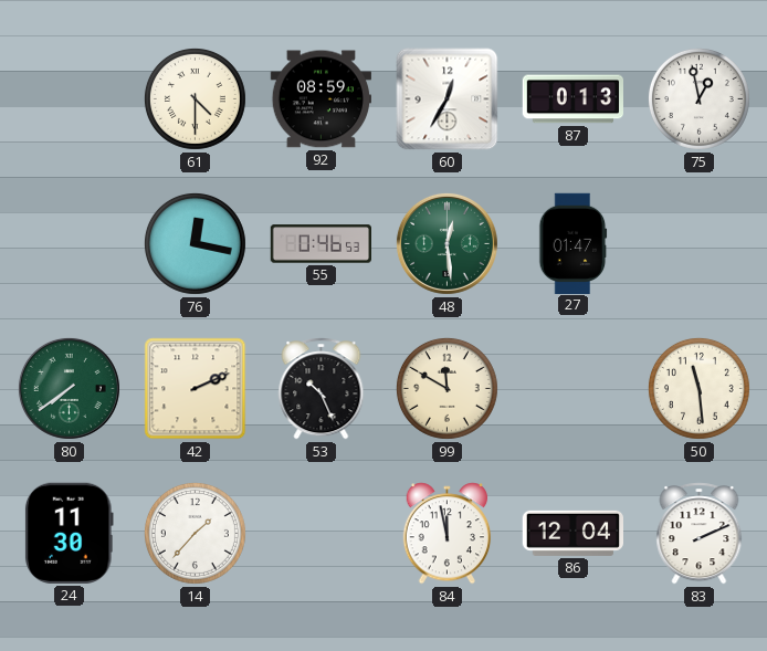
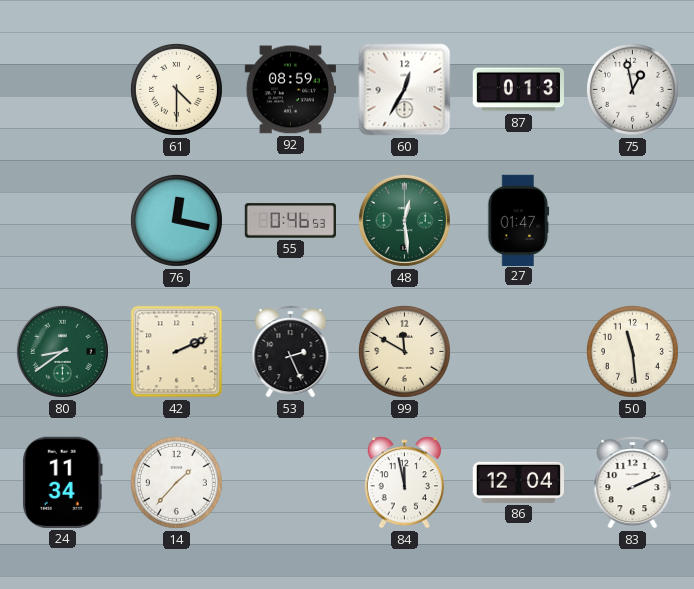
80: 7:39 -> 8:39
53: 10:26 -> 2:26
24: 11:30 -> 11:34
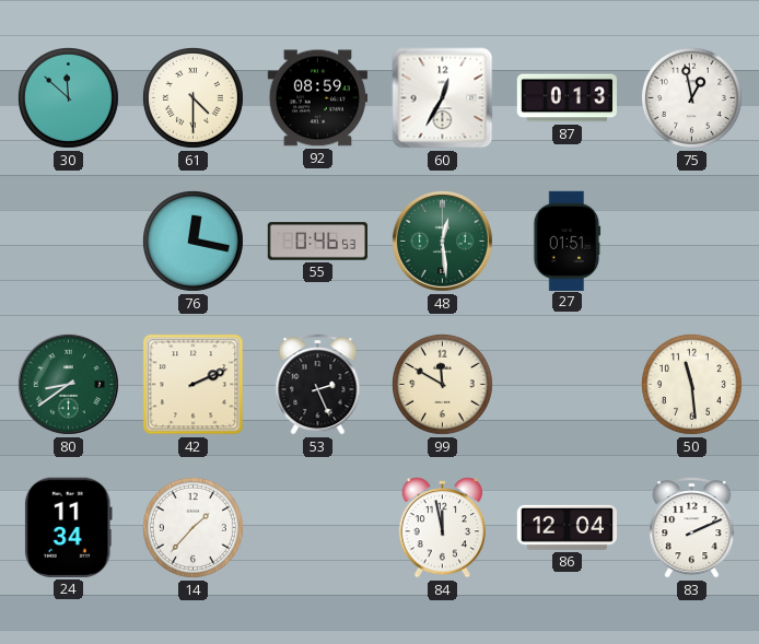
30: none -> 11:52
27: 01:47 -> 01:51
